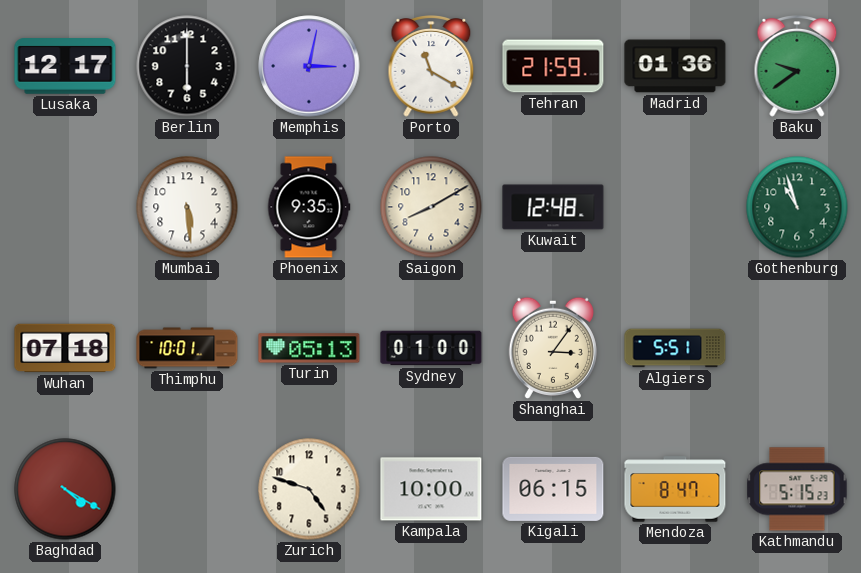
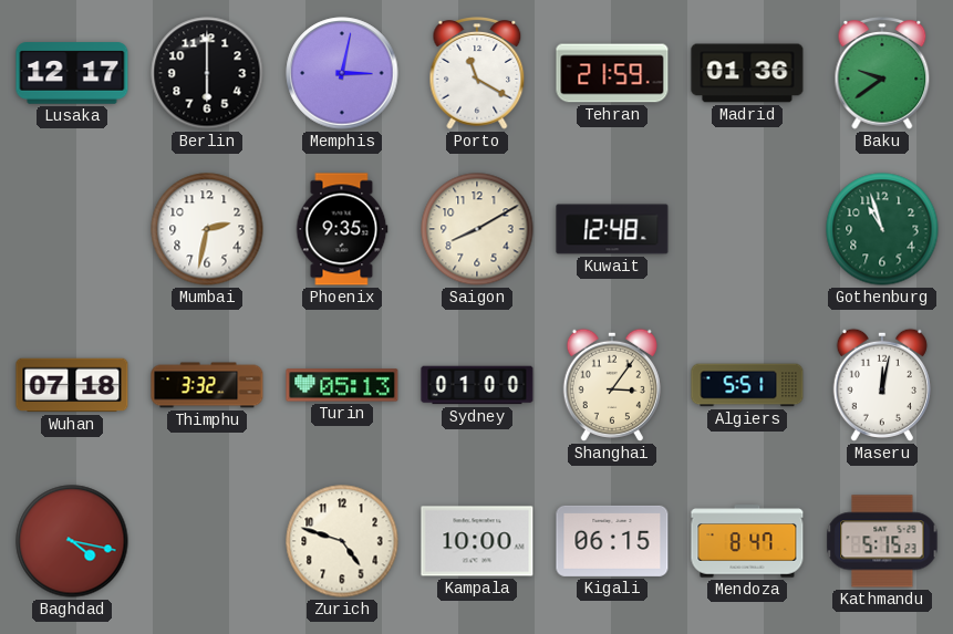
Mumbai: 5:29 -> 2:32
Thimphu: 10:01 -> 3:32
Maseru: none -> 12:02
Baghdad: 4:20 -> 4:17
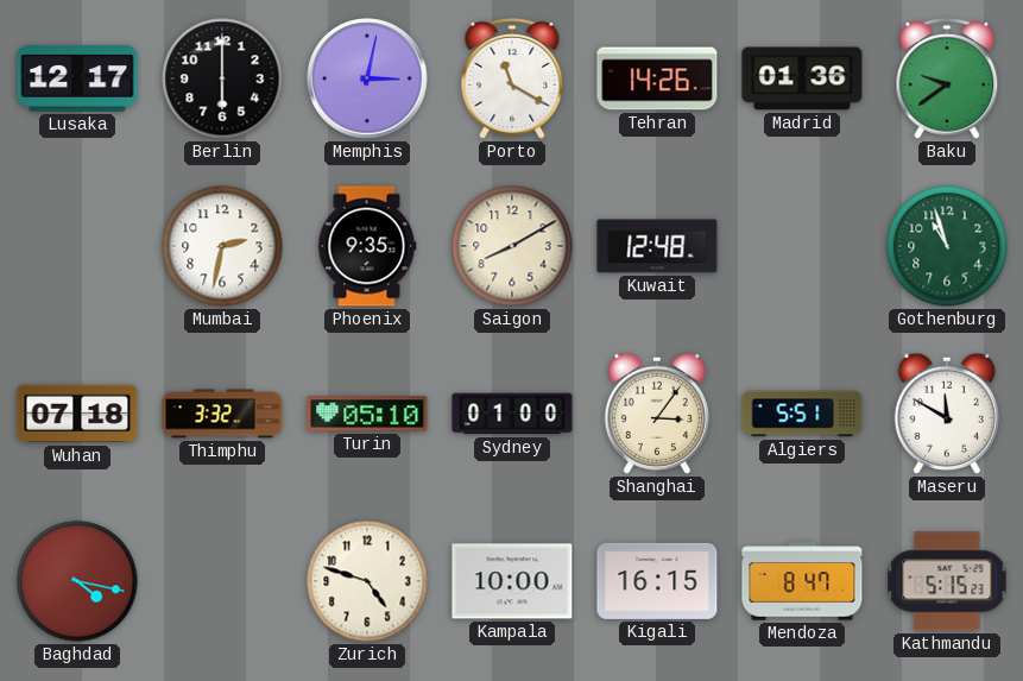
Tehran: 21:59 -> 14:26
Turin: 05:13 -> 05:10
Maseru: 12:02 -> 11:50
Kigali: 06:15 -> 16:15
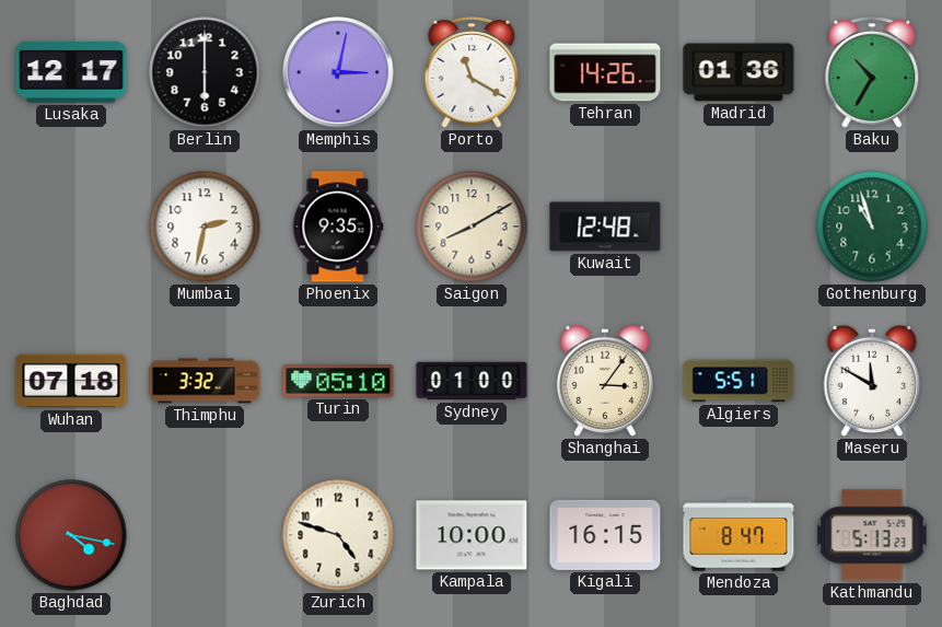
Baku: 9:39 -> 10:35
Kathmandu: 5:15 -> 5:13
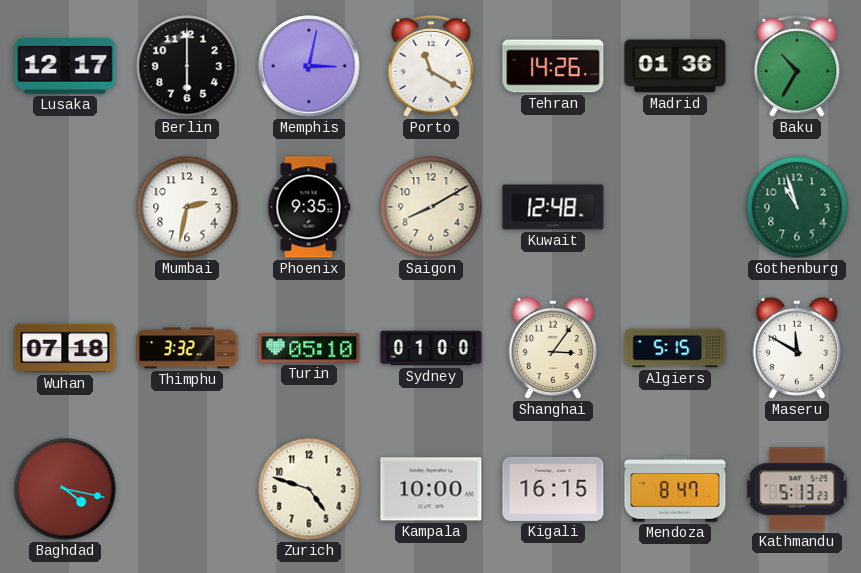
Algiers: 5:51 -> 5:15
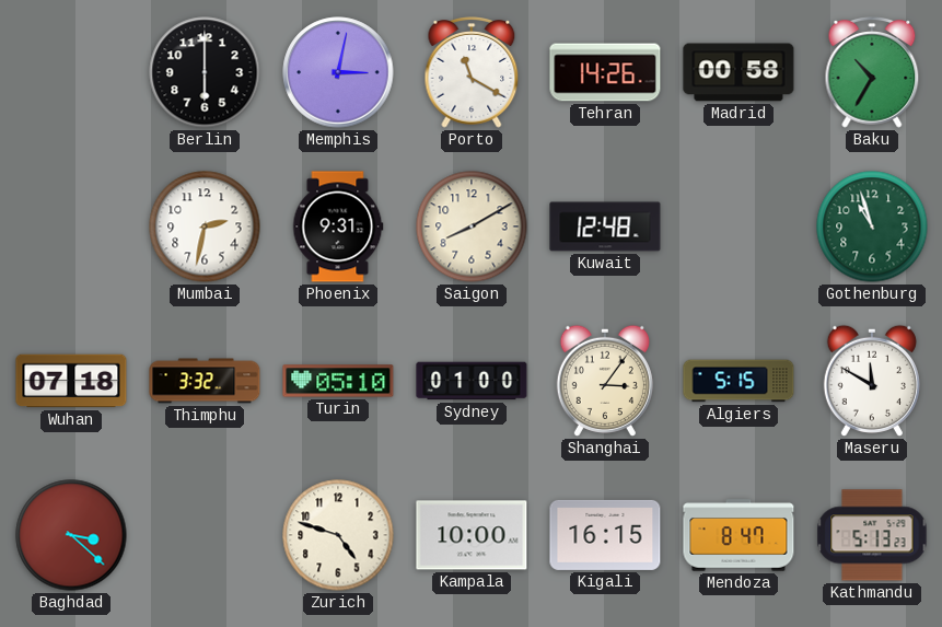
Lusaka: 12:17 -> none
Madrid: 01:36 -> 00:58
Phoenix: 9:35 -> 9:31
Baghdad: 4:17 -> 3:22
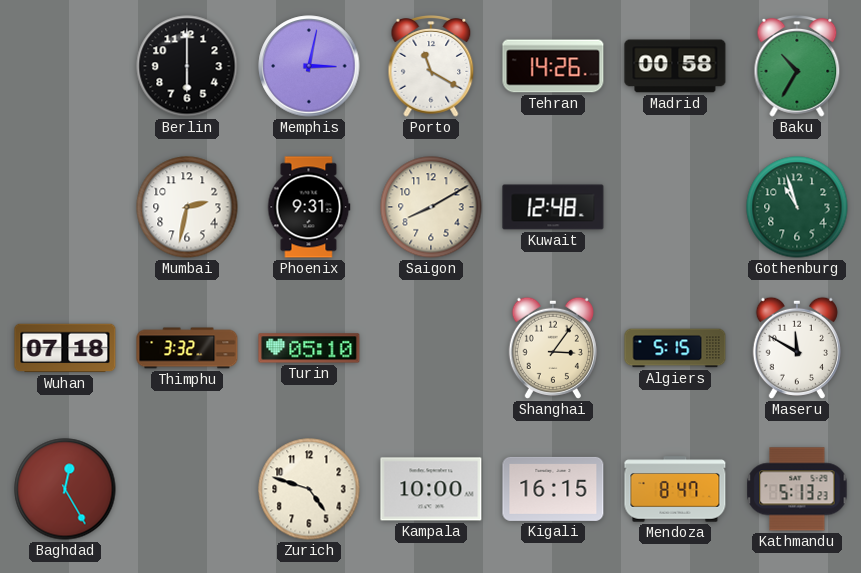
Sydney: 01:00 -> none
Baghdad: 3:22 -> 12:25
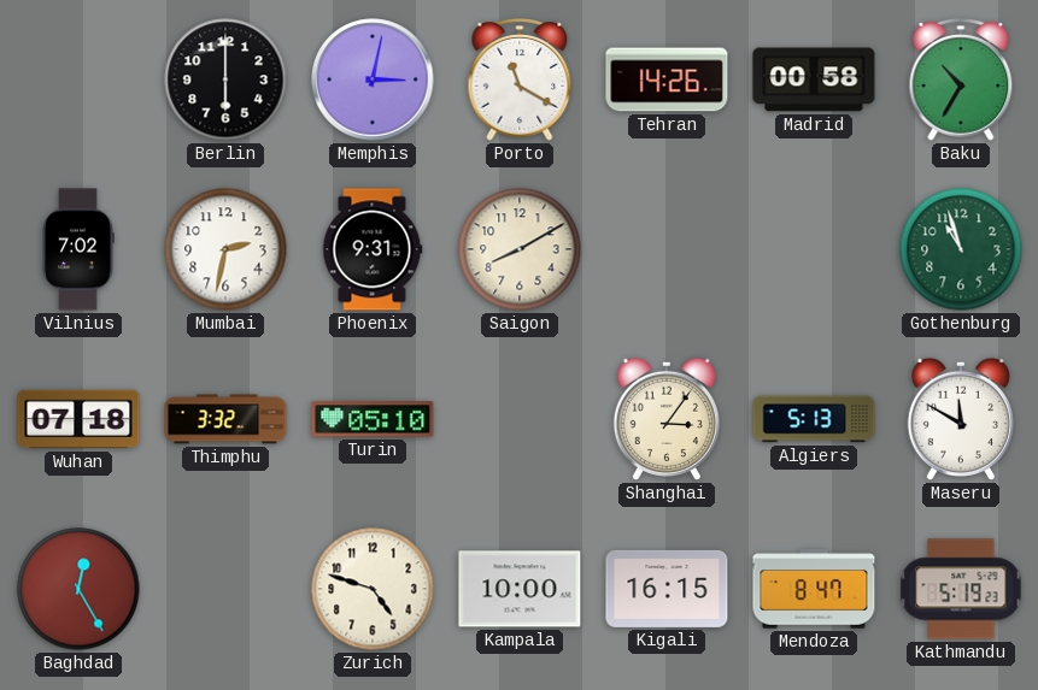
Vilnius: none -> 7:02
Kuwait: 12:48 -> none
Algiers: 5:15 -> 5:13
Kathmandu: 5:13 -> 5:19
